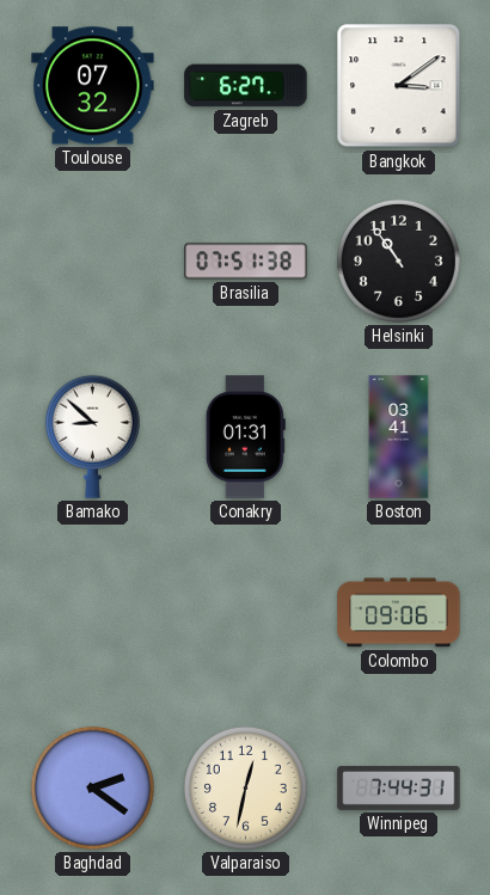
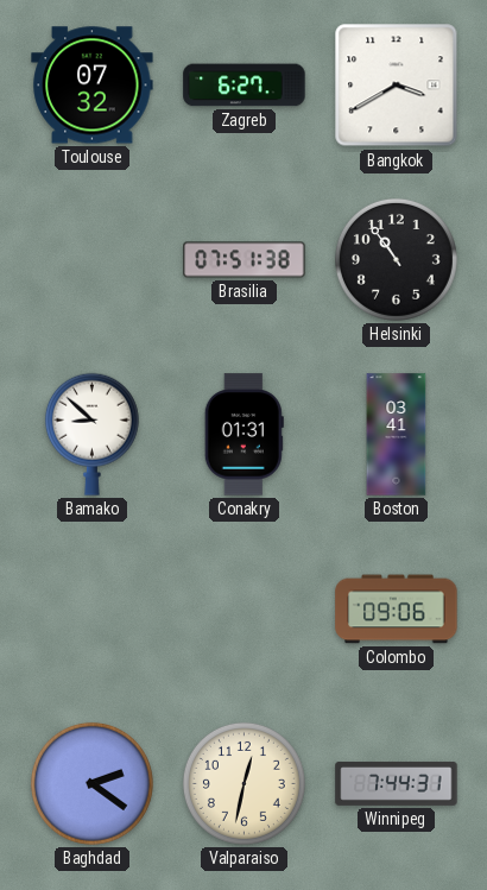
Bangkok: 3:09 -> 3:40
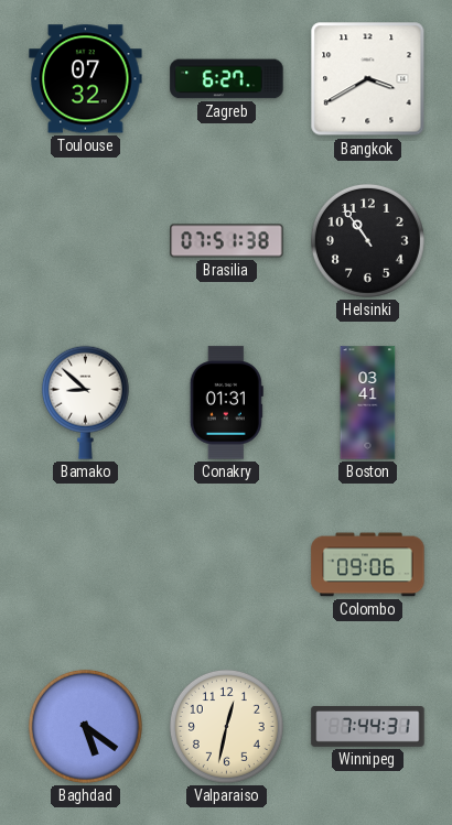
Baghdad: 2:21 -> 5:21
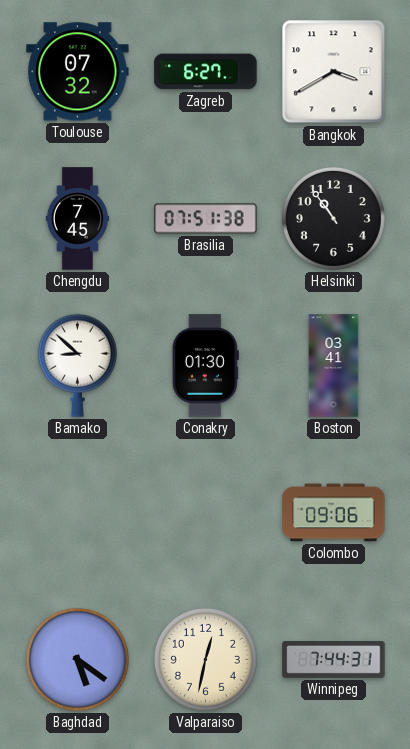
Chengdu: none -> 7:45
Conakry: 01:31 -> 01:30
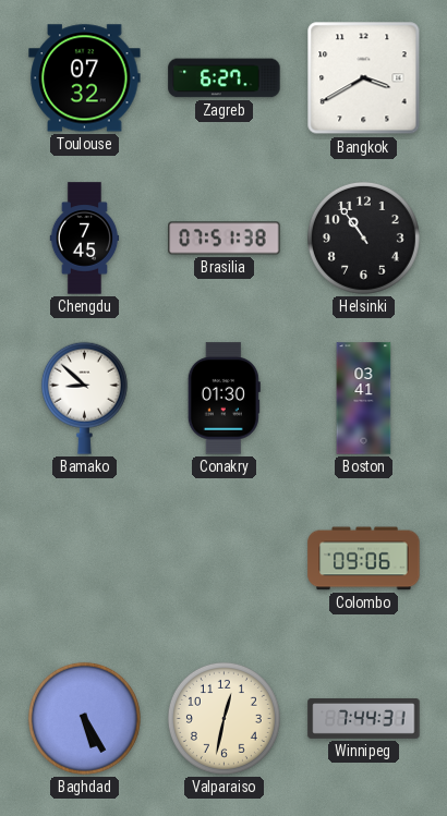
Baghdad: 5:21 -> 5:25
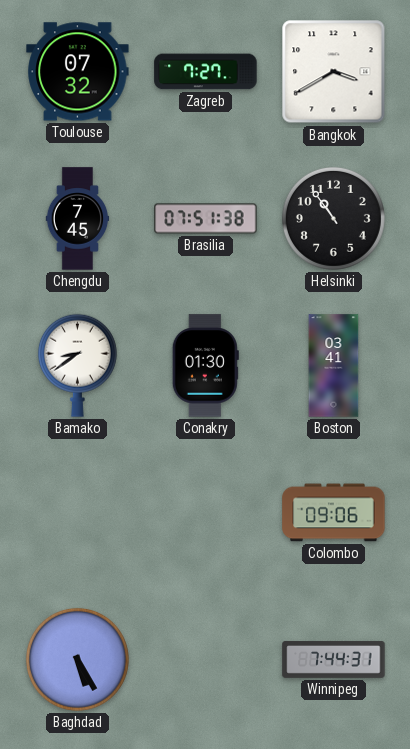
Zagreb: 6:27 -> 7:27
Bamako: 8:52 -> 8:39
Valparaiso: 12:32 -> none
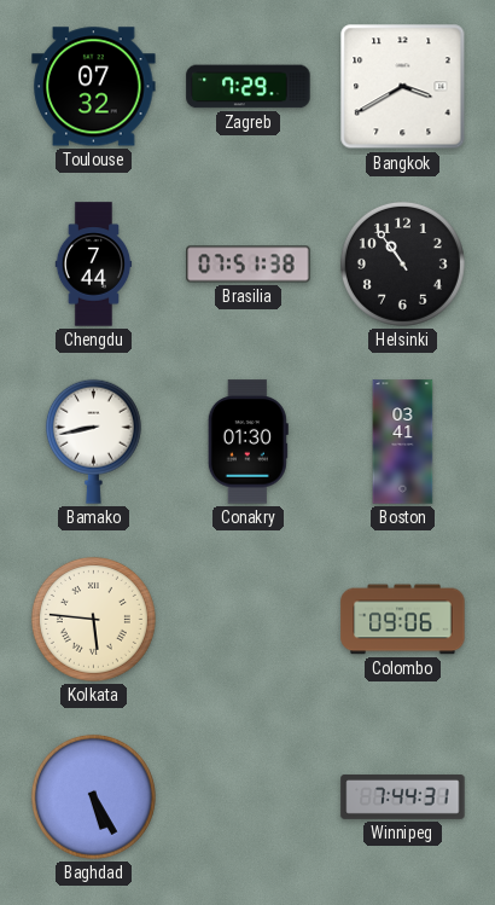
Zagreb: 7:27 -> 7:29
Chengdu: 7:45 -> 7:44
Bamako: 8:39 -> 8:43
Kolkata: none -> 5:46
